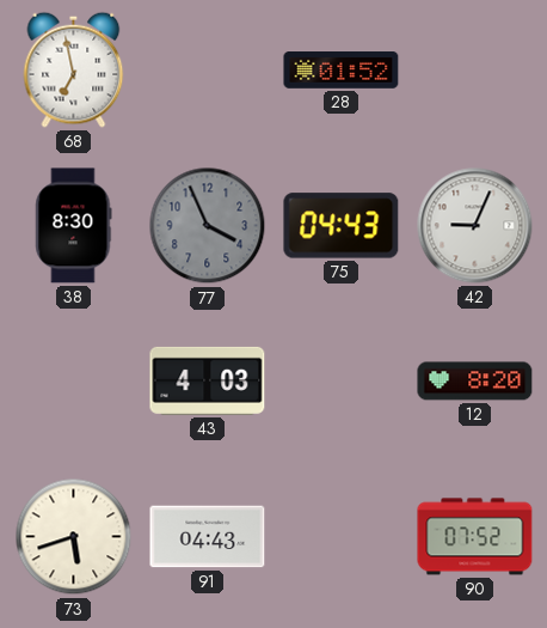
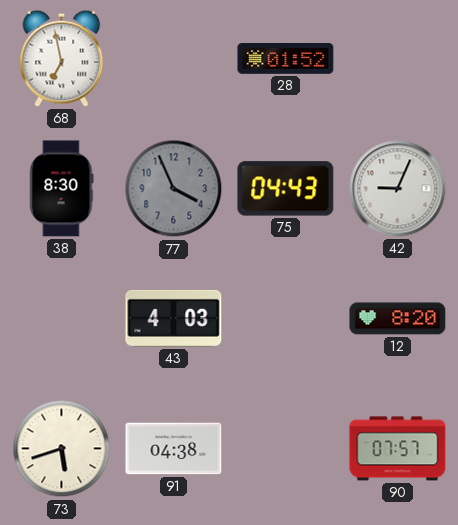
91: 04:43 -> 04:38
90: 07:52 -> 07:57
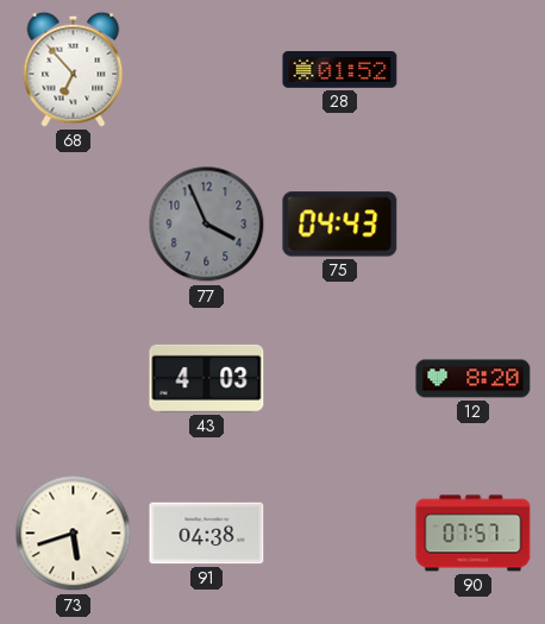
68: 6:58 -> 6:53
38: 8:30 -> none
42: 9:04 -> none
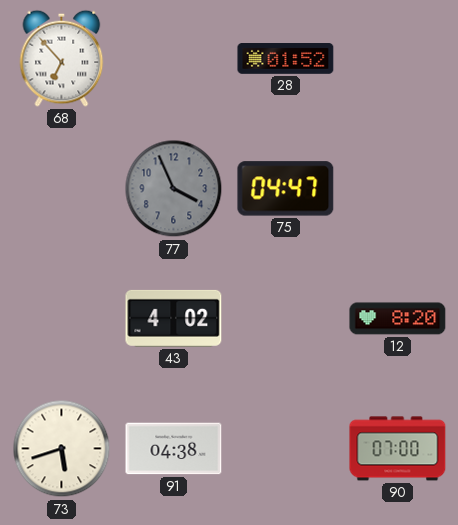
75: 04:43 -> 04:47
43: 4:03 -> 4:02
90: 07:57 -> 07:00
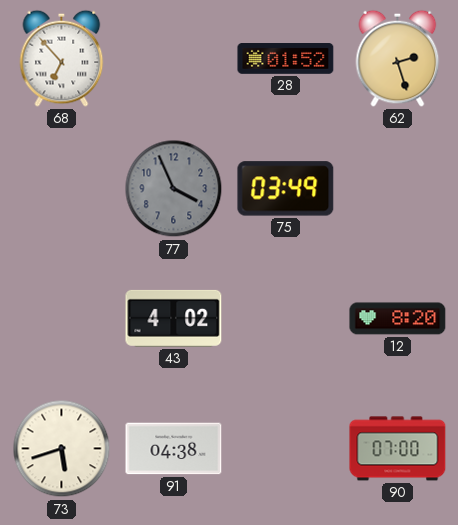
62: none -> 2:27
75: 04:47 -> 03:49
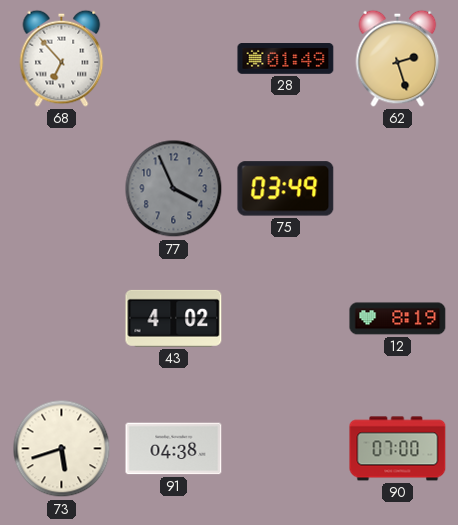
28: 01:52 -> 01:49
12: 8:20 -> 8:19
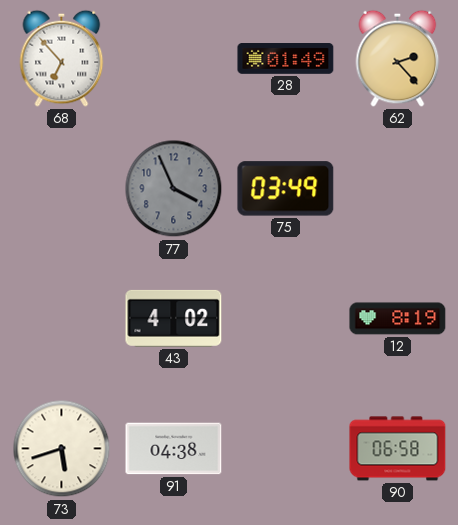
62: 2:27 -> 2:23
90: 07:00 -> 06:58
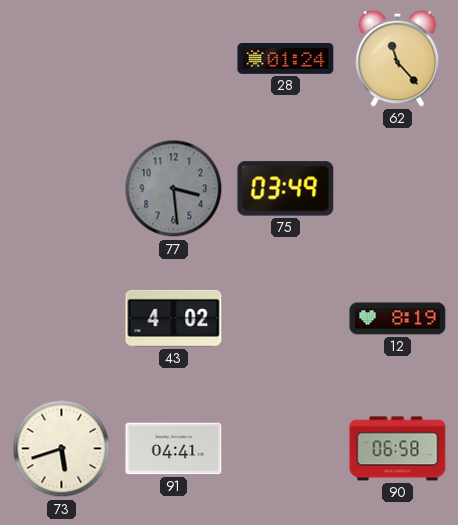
68: 6:53 -> none
28: 01:49 -> 01:24
62: 2:23 -> 11:23
77: 3:56 -> 3:29
91: 04:38 -> 04:41
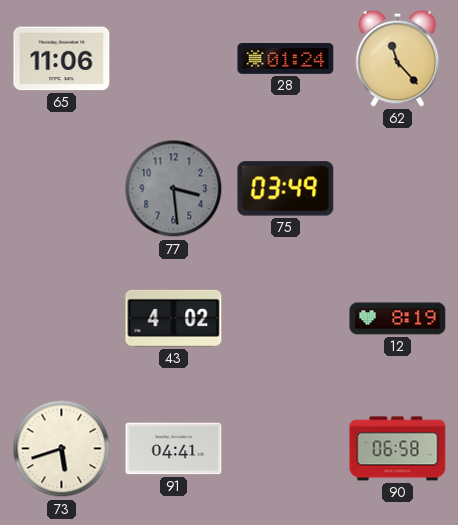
65: none -> 11:06
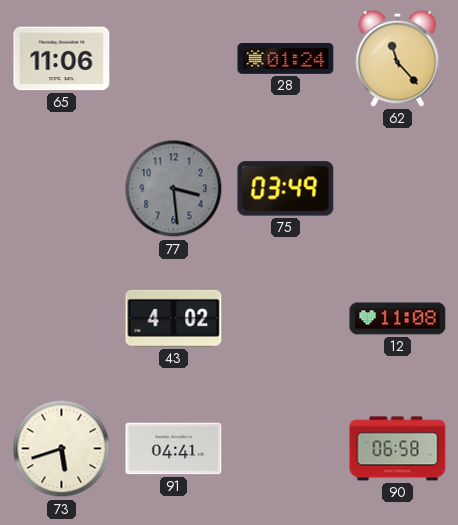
12: 8:19 -> 11:08
